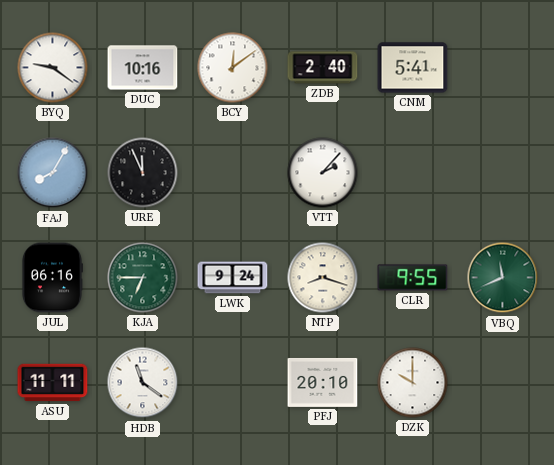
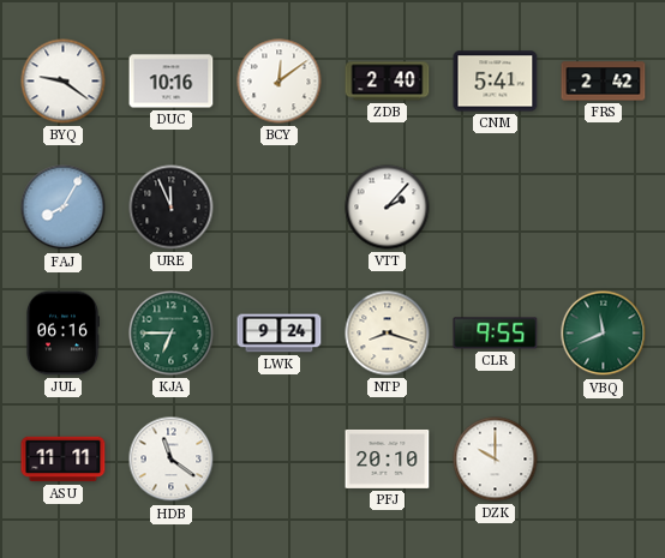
FRS: none -> 2:42
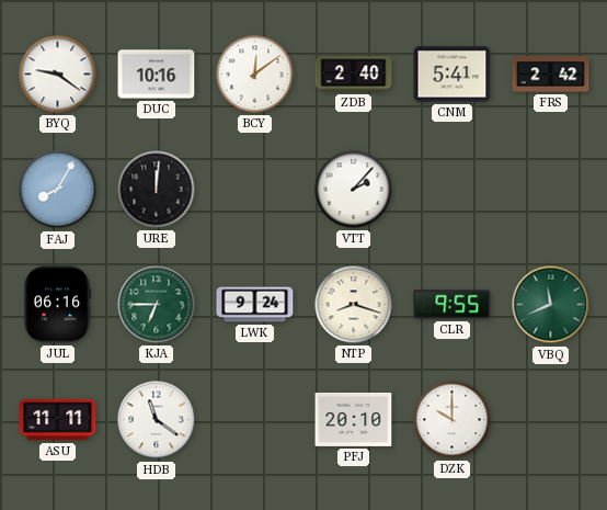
URE: 11:56 -> 12:01
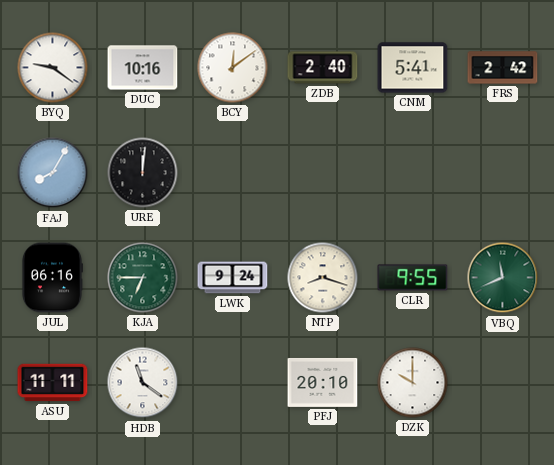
VTT: 2:07 -> none
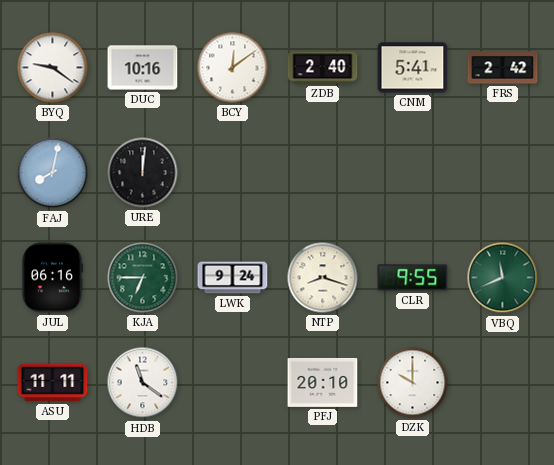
FAJ: 8:05 -> 8:02
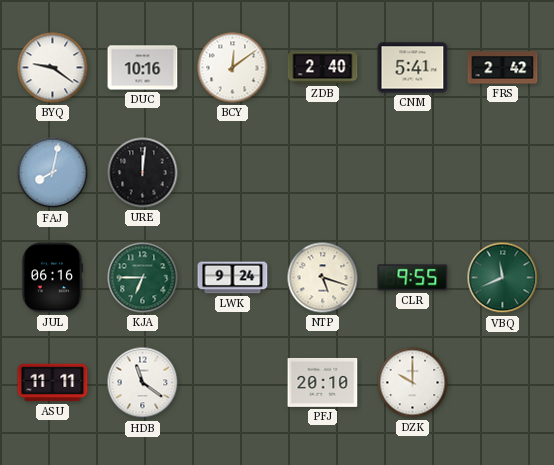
NTP: 8:18 -> 5:18
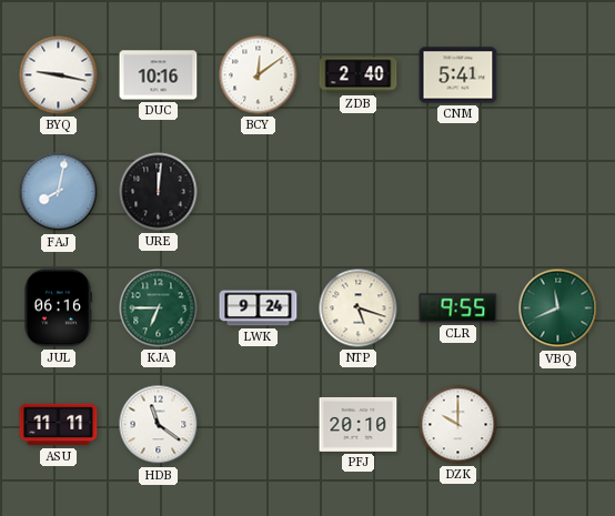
BYQ: 9:21 -> 9:17
FRS: 2:42 -> none
